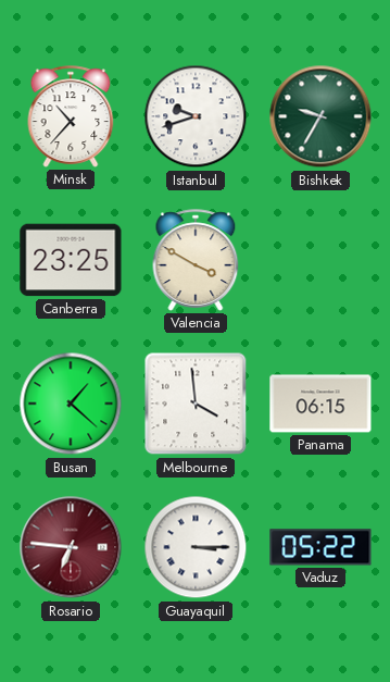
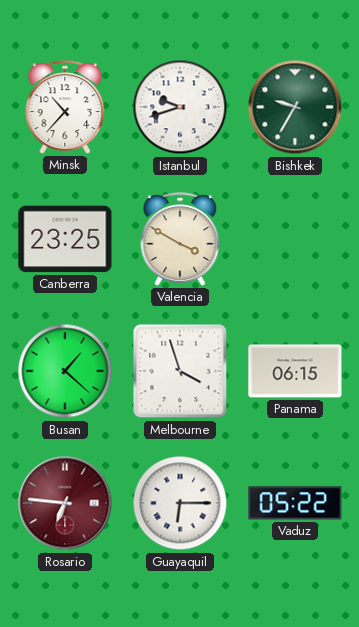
Melbourne: 3:59 -> 3:57
Guayaquil: 3:15 -> 6:15
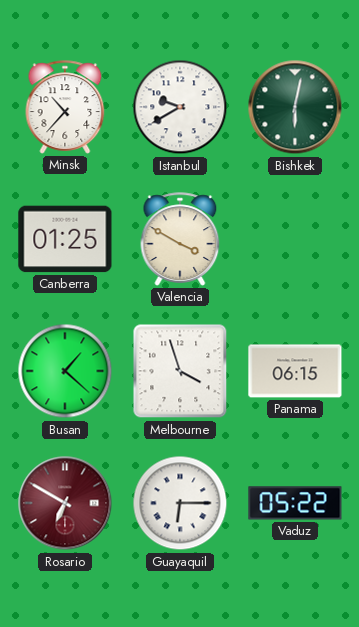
Istanbul: 9:42 -> 9:40
Bishkek: 9:35 -> 6:02
Canberra: 23:25 -> 01:25
Rosario: 6:46 -> 6:50
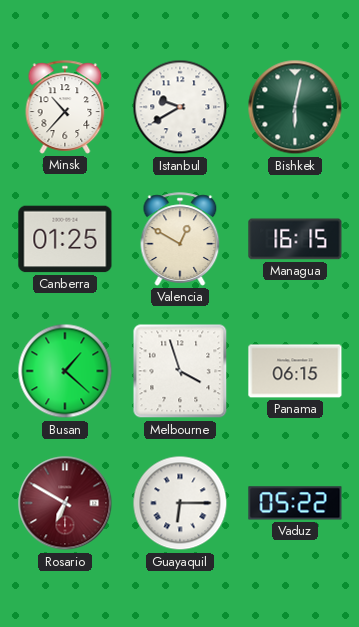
Valencia: 3:50 -> 12:50
Managua: none -> 16:15
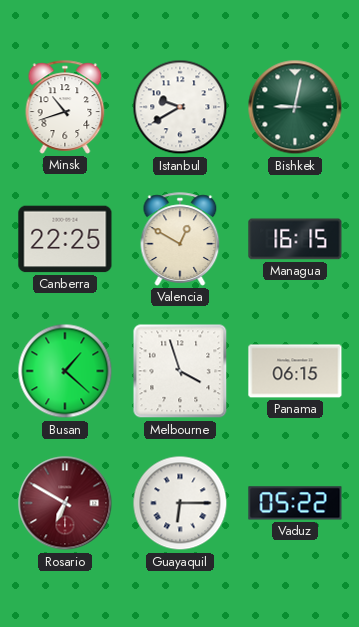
Minsk: 10:37 -> 10:42
Bishkek: 6:02 -> 9:02
Canberra: 01:25 -> 22:25
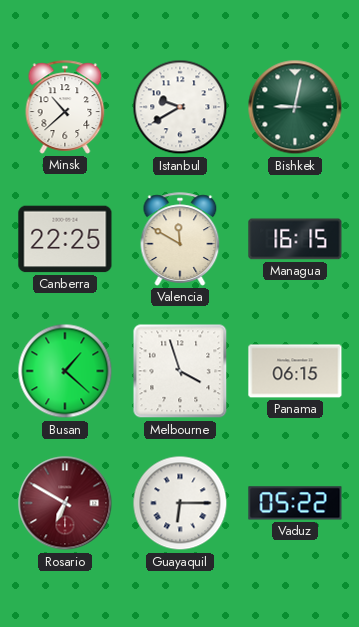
Minsk: 10:42 -> 10:38
Valencia: 12:50 -> 11:50
